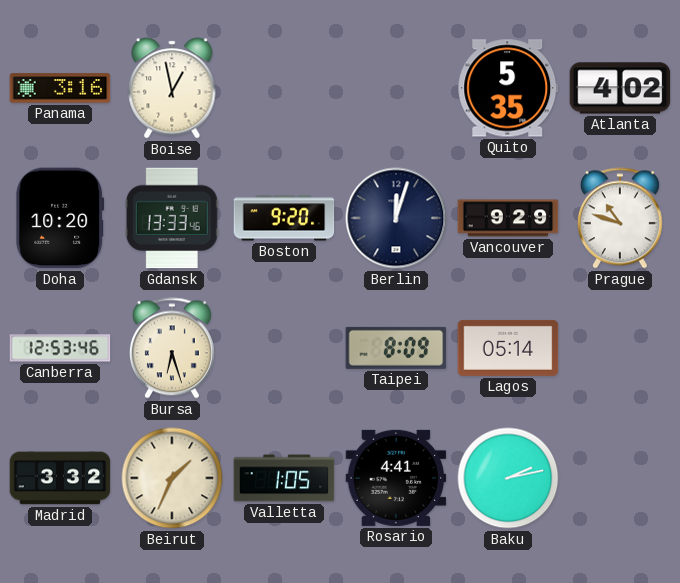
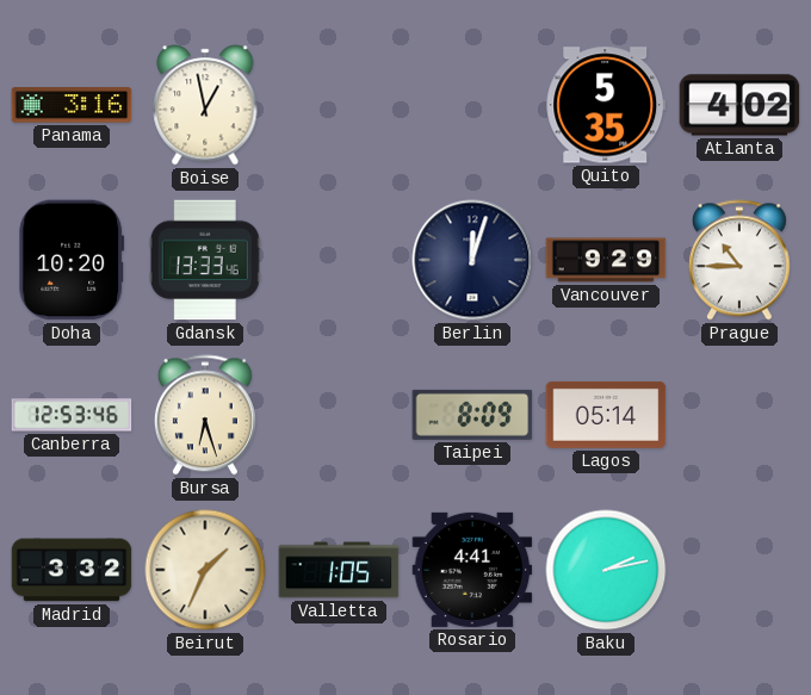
Boston: 9:20 -> none
Prague: 10:48 -> 10:45
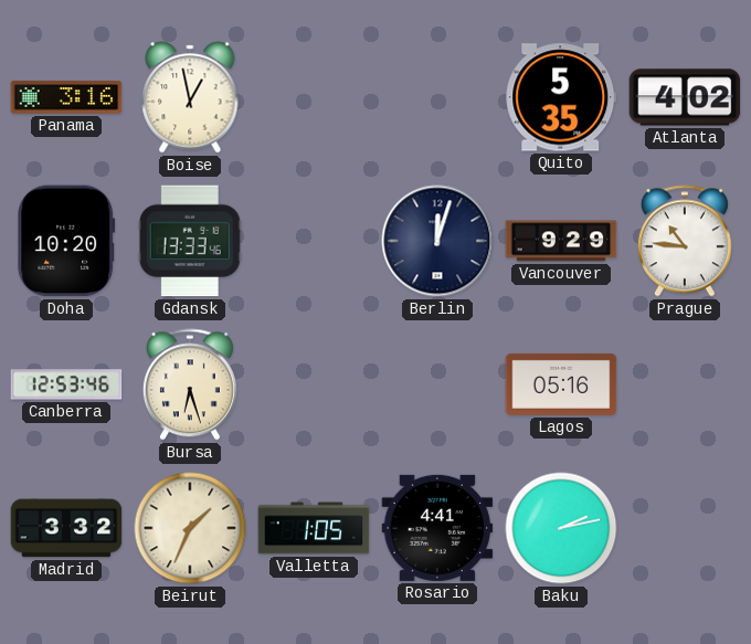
Prague: 10:45 -> 10:46
Taipei: 8:09 -> none
Lagos: 05:14 -> 05:16
